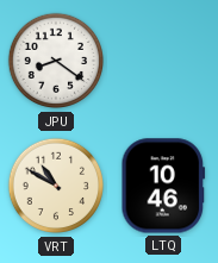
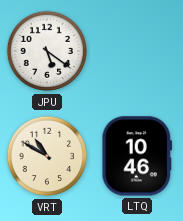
JPU: 8:21 -> 5:21
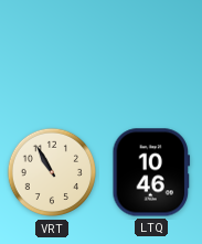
JPU: 5:21 -> none
VRT: 10:50 -> 10:55
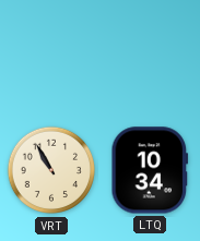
LTQ: 10:46 -> 10:34
